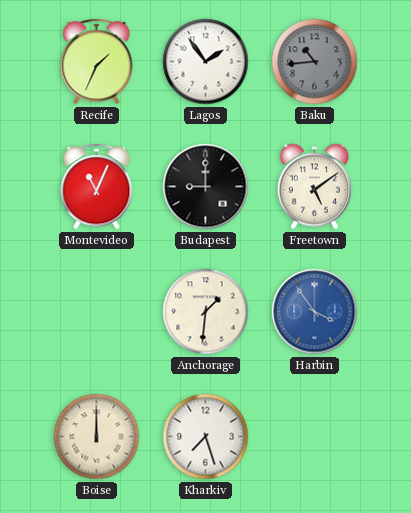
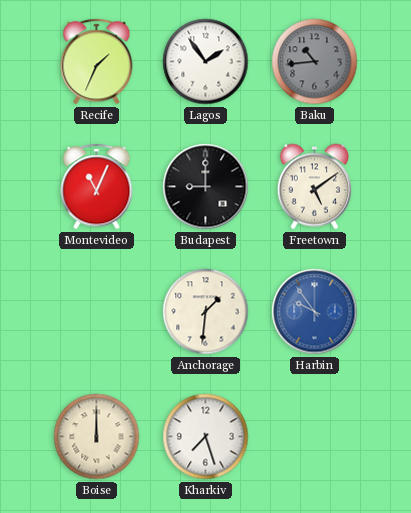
Harbin: 3:54 -> 9:54
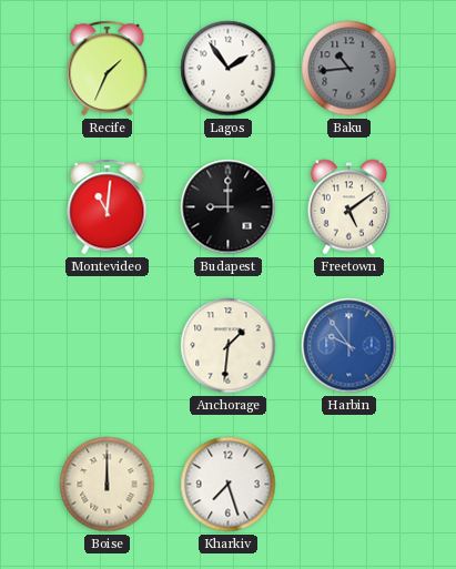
Montevideo: 11:04 -> 11:01
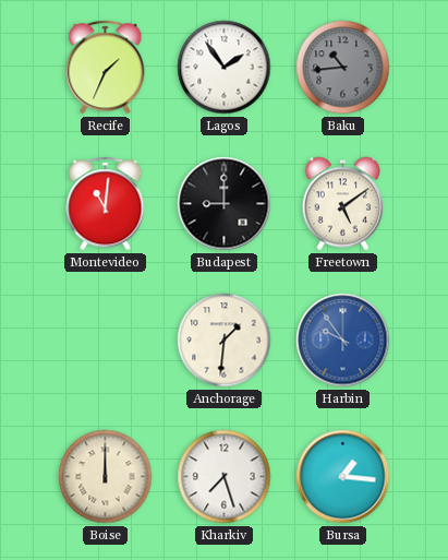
Bursa: none -> 1:16
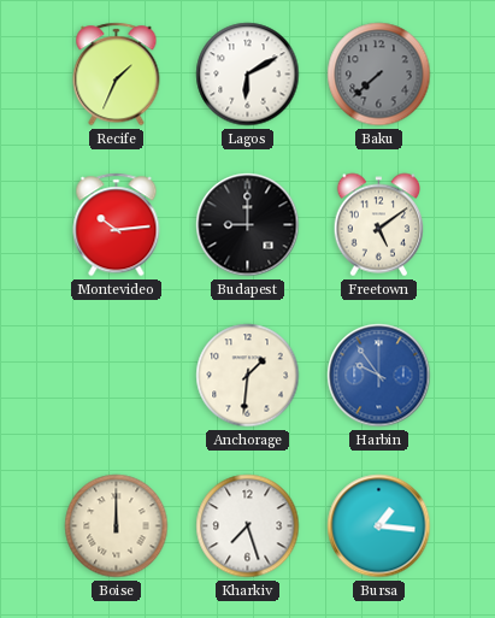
Lagos: 1:54 -> 6:10
Baku: 10:44 -> 7:38
Montevideo: 11:01 -> 10:14
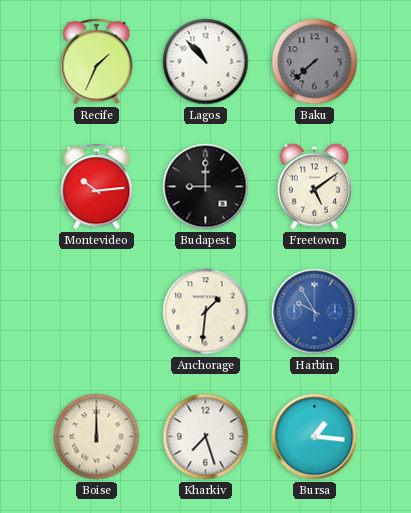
Lagos: 6:10 -> 10:53
Harbin: 9:54 -> 9:55
